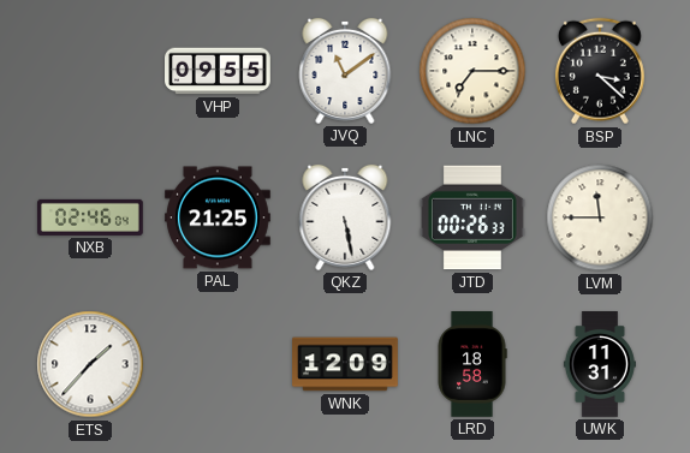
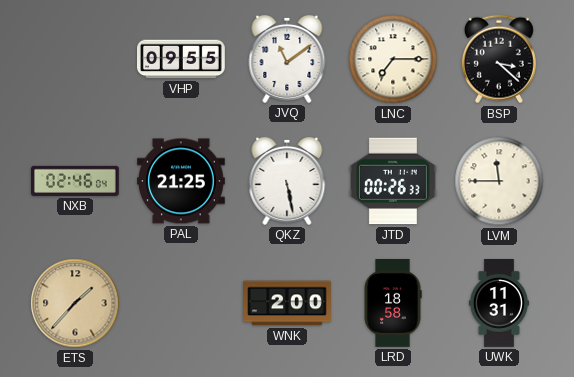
ETS dial: white -> champagne
WNK: 12:09 -> 2:00
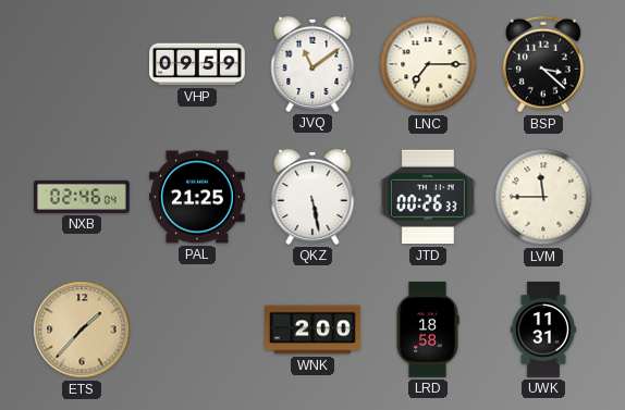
VHP: 09:55 -> 09:59
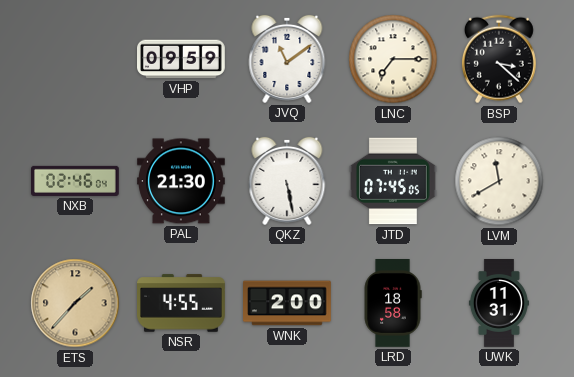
PAL: 21:25 -> 21:30
JTD: 00:26 -> 07:45
LVM: 11:45 -> 11:40
NSR: none -> 4:55
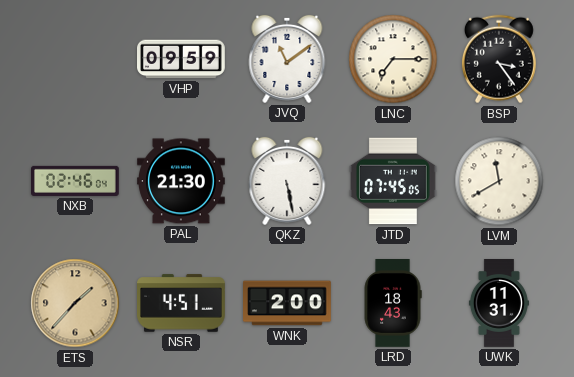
BSP: 3:22 -> 3:24
NSR: 4:55 -> 4:51
LRD: 18:58 -> 18:43
